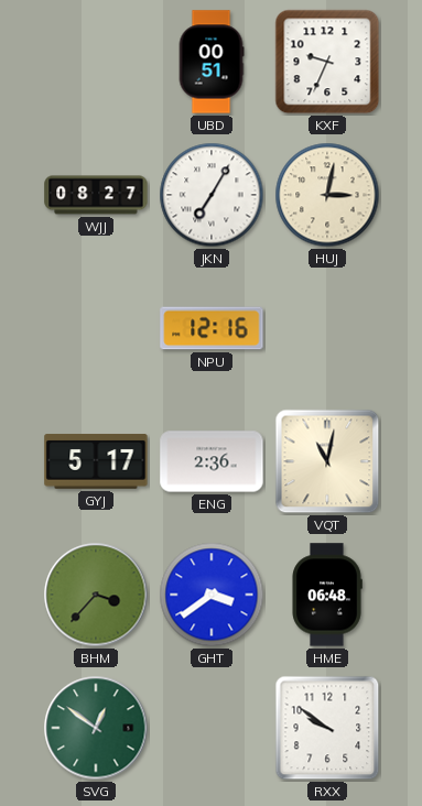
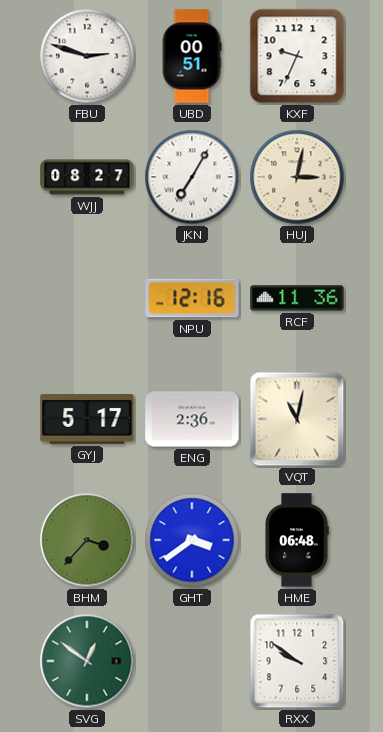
FBU: none -> 2:48
RCF: none -> 11:36
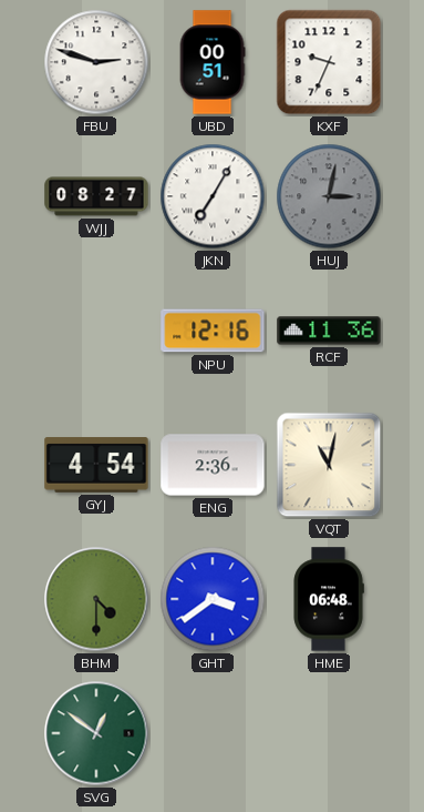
HUJ dial: cream -> grey
GYJ: 5:17 -> 4:54
BHM: 3:37 -> 4:30
RXX: 9:51 -> none
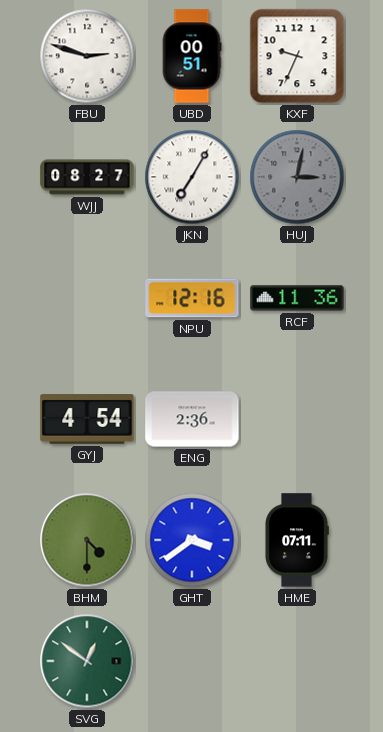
VQT: 11:02 -> none
HME: 06:48 -> 07:11
